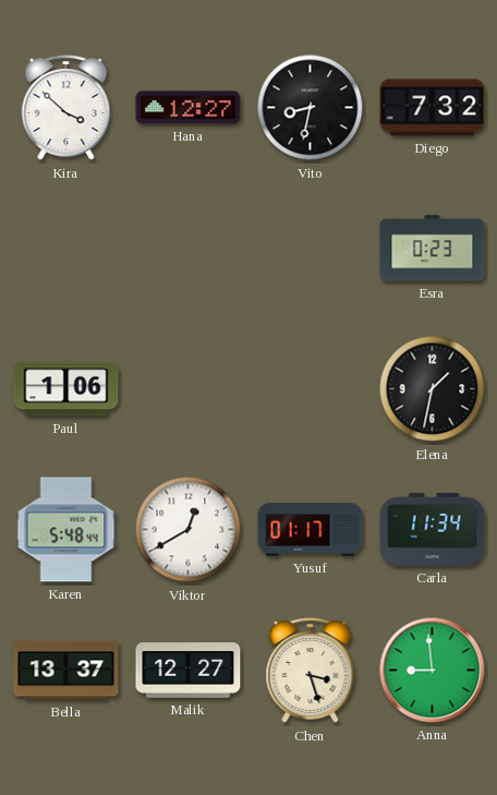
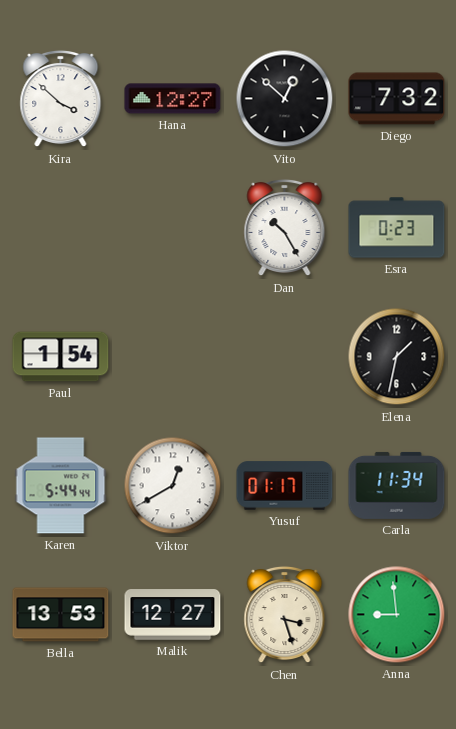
Vito: 8:32 -> 12:52
Dan: none -> 10:25
Paul: 1:06 -> 1:54
Karen: 5:48 -> 5:44
Bella: 13:37 -> 13:53
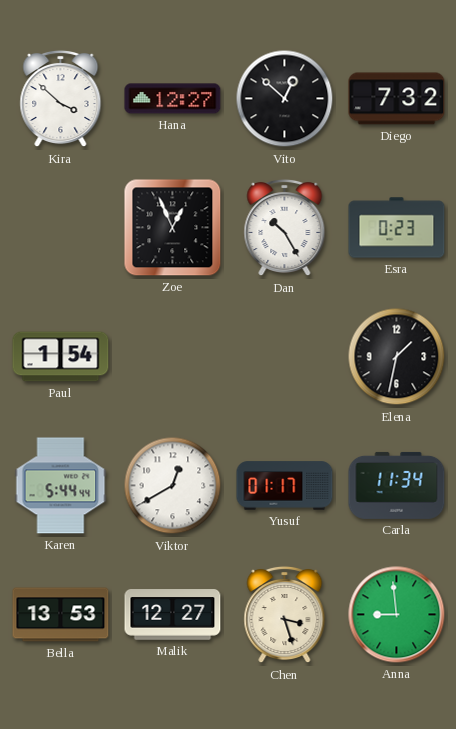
Zoe: none -> 12:56
